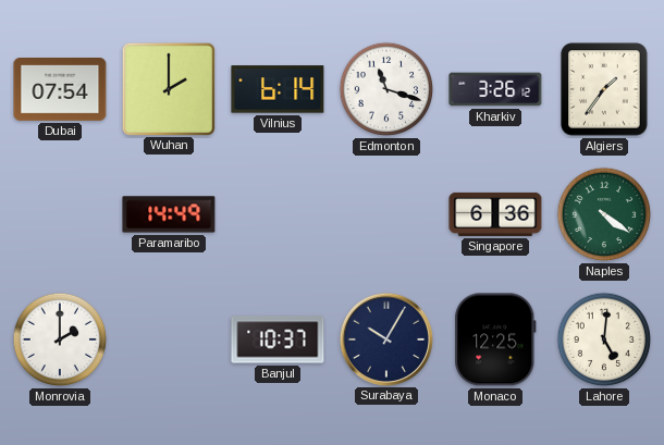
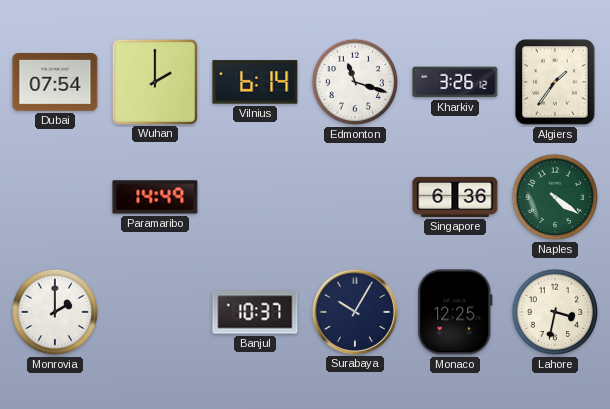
Lahore: 5:01 -> 3:32
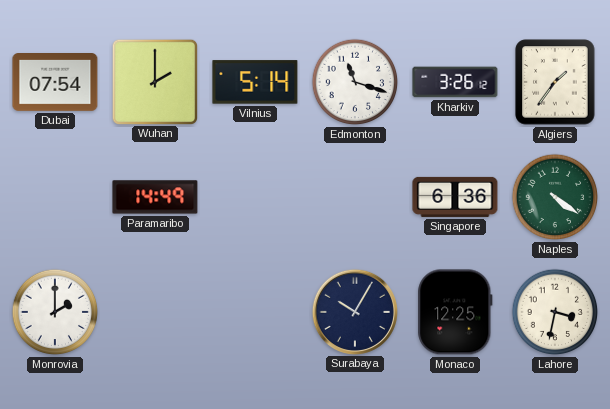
Vilnius: 6:14 -> 5:14
Banjul: 10:37 -> none
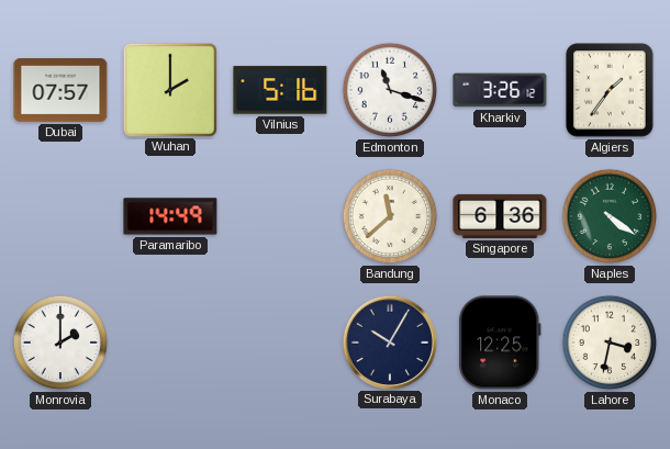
Dubai: 07:54 -> 07:57
Vilnius: 5:14 -> 5:16
Bandung: none -> 11:38
